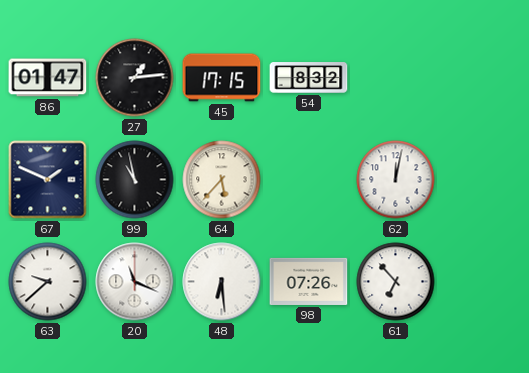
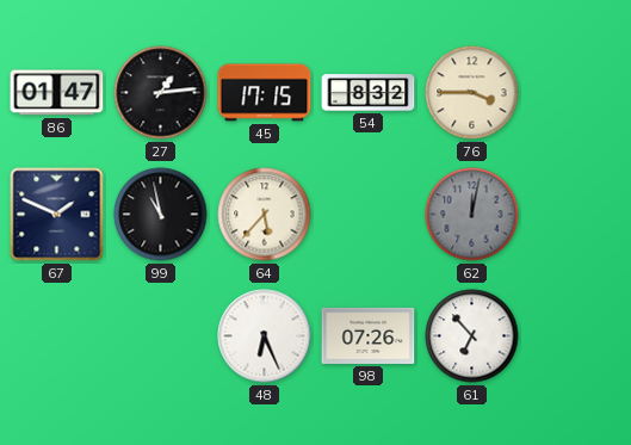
76: none -> 3:45
62 dial: white -> grey
63: 9:38 -> none
20: 11:19 -> none
48: 6:29 -> 6:26
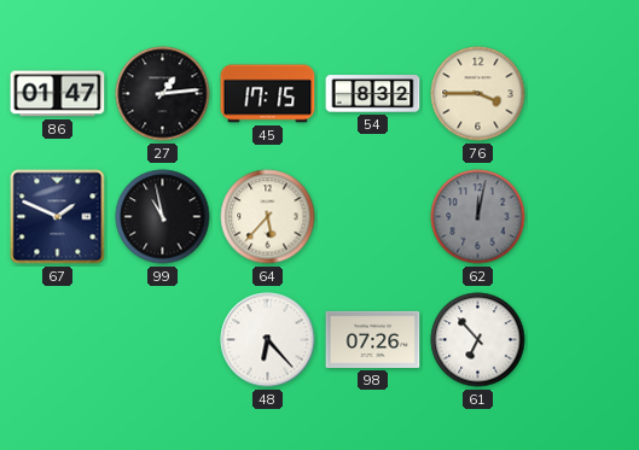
48: 6:26 -> 6:23
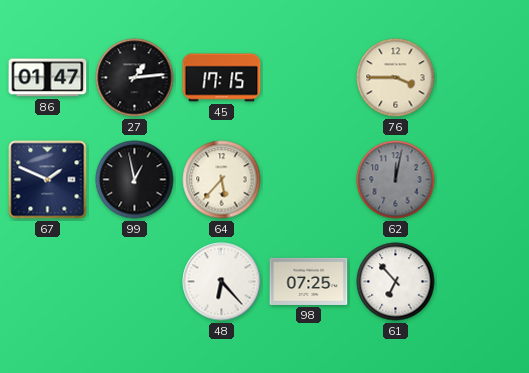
54: 8:32 -> none
99: 10:58 -> 12:58
98: 07:26 -> 07:25
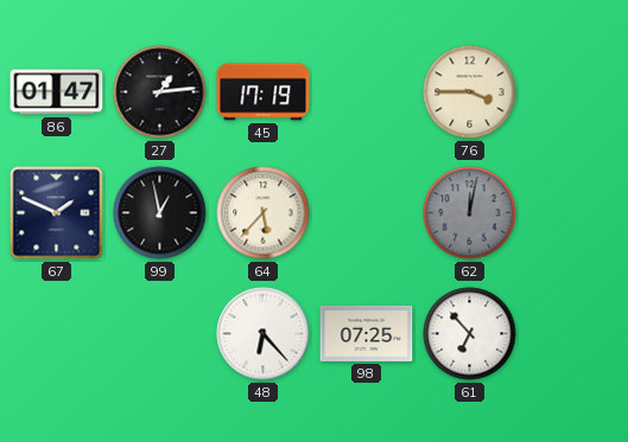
45: 17:15 -> 17:19
